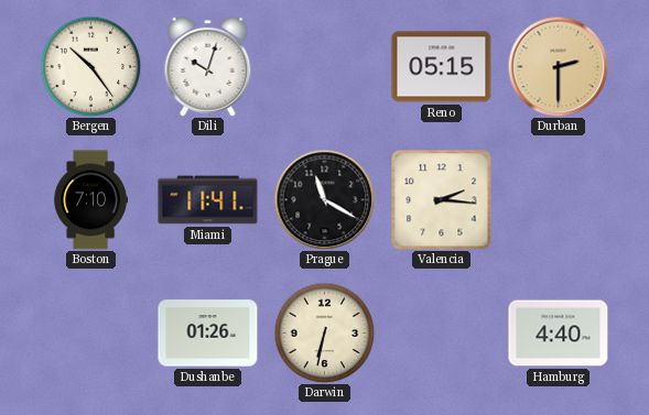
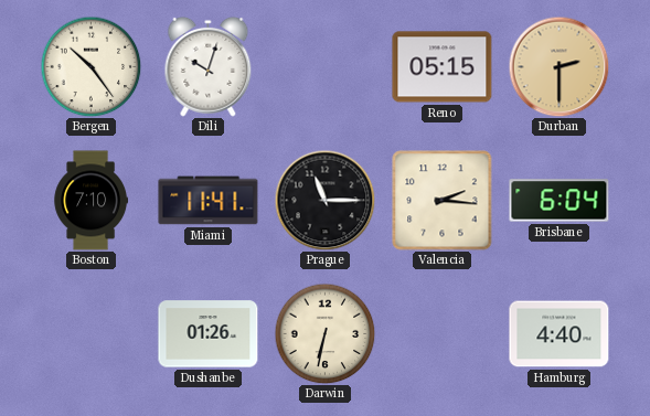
Prague: 11:20 -> 11:15
Brisbane: none -> 6:04
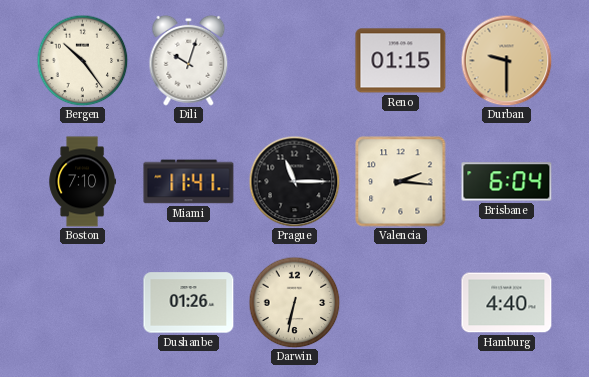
Reno: 05:15 -> 01:15
Durban: 2:30 -> 9:30
